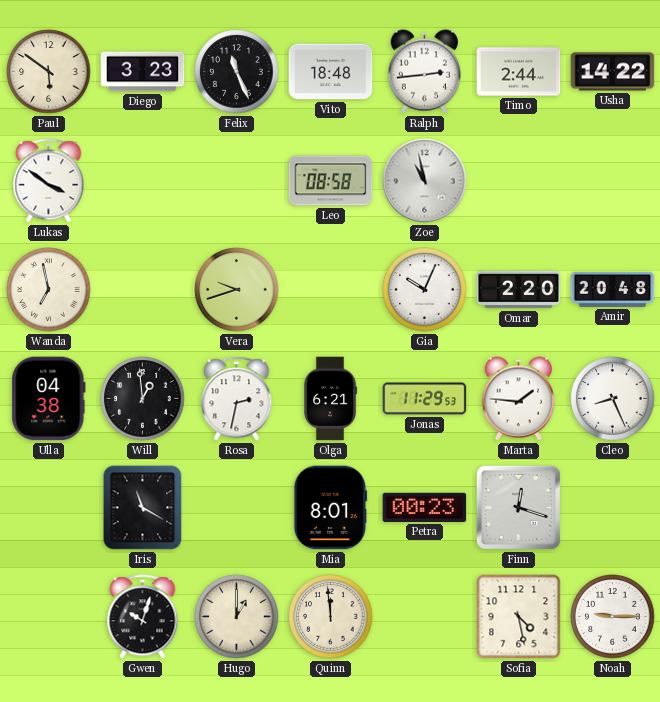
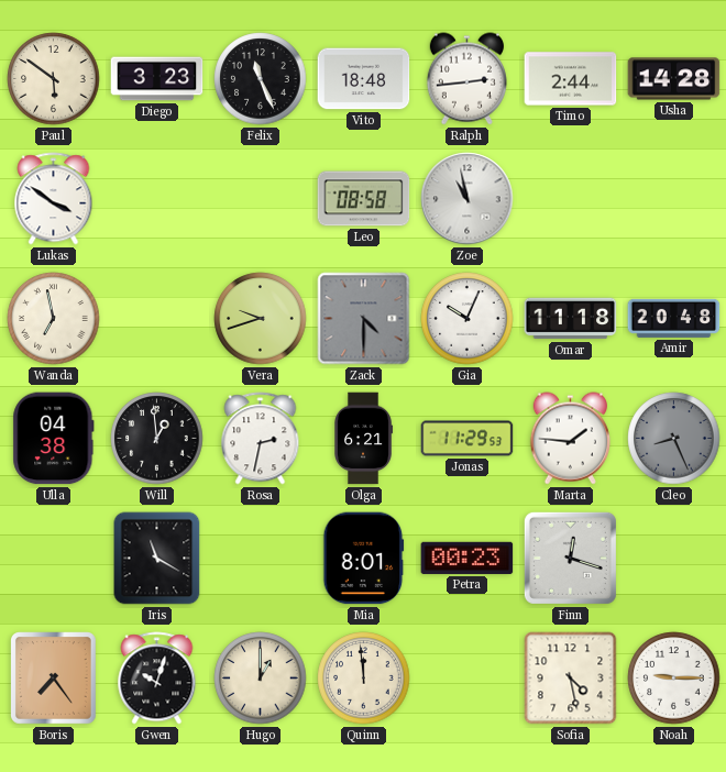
Usha: 14:22 -> 14:28
Zack: none -> 4:30
Omar: 2:20 -> 11:18
Cleo dial: white -> grey
Boris: none -> 7:24
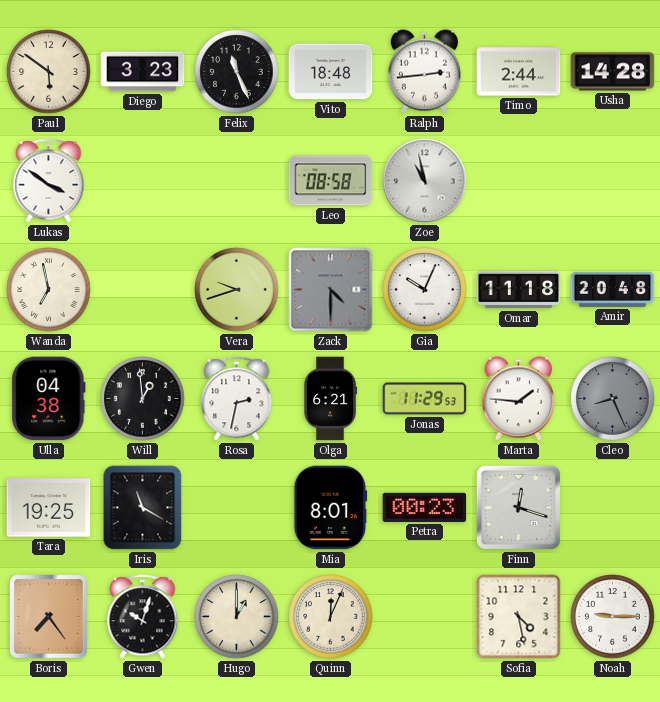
Tara: none -> 19:25
Quinn: 11:59 -> 12:04
